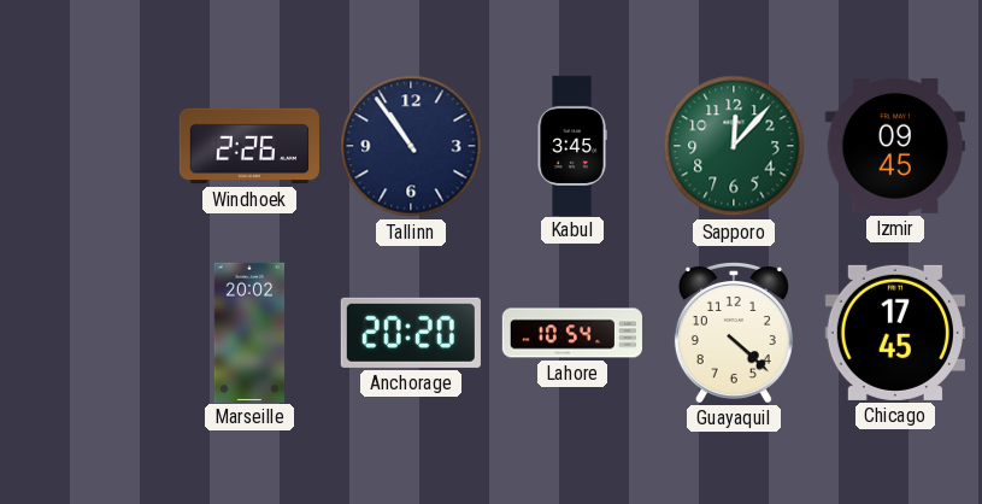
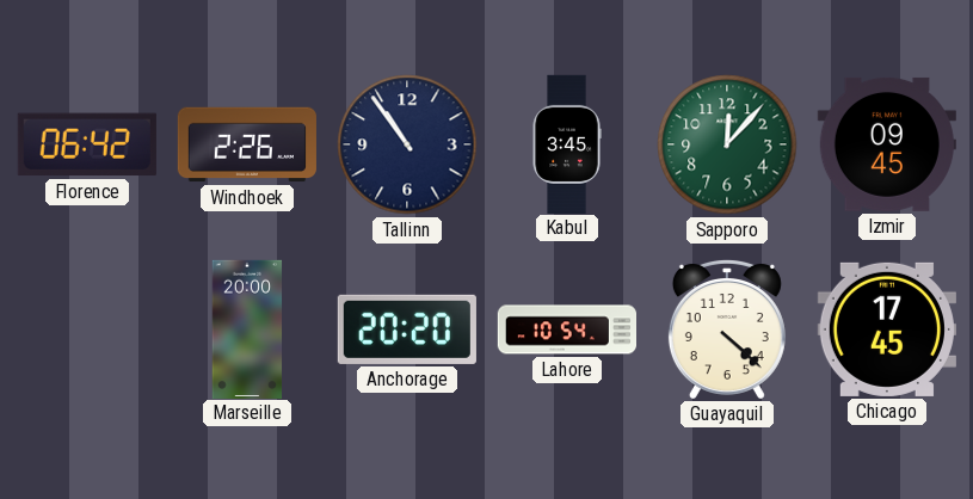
Florence: none -> 06:42
Marseille: 20:02 -> 20:00
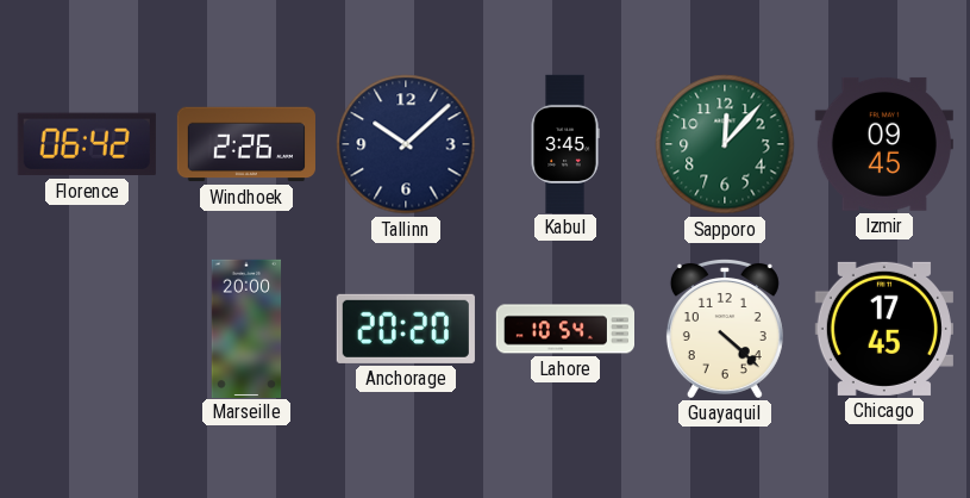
Tallinn: 10:54 -> 10:08
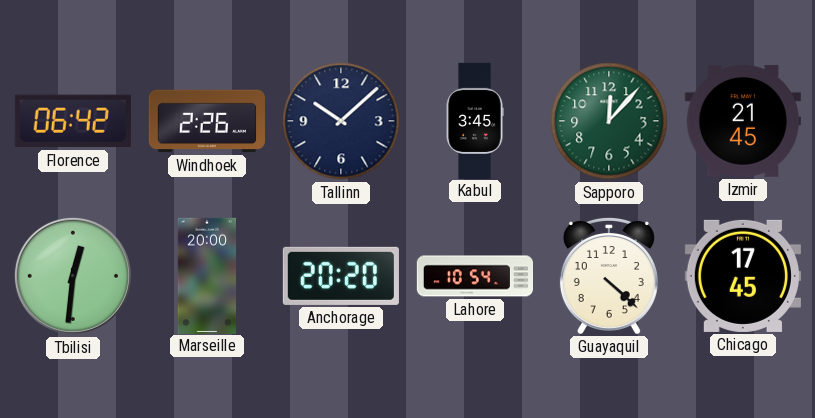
Izmir: 09:45 -> 21:45
Tbilisi: none -> 12:31
